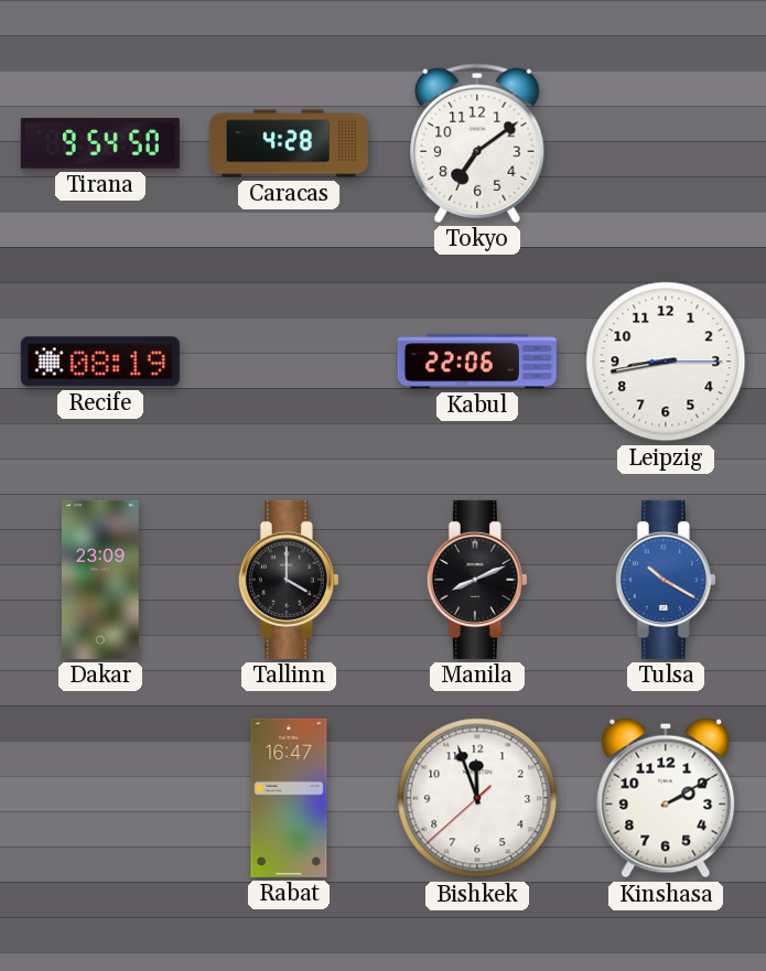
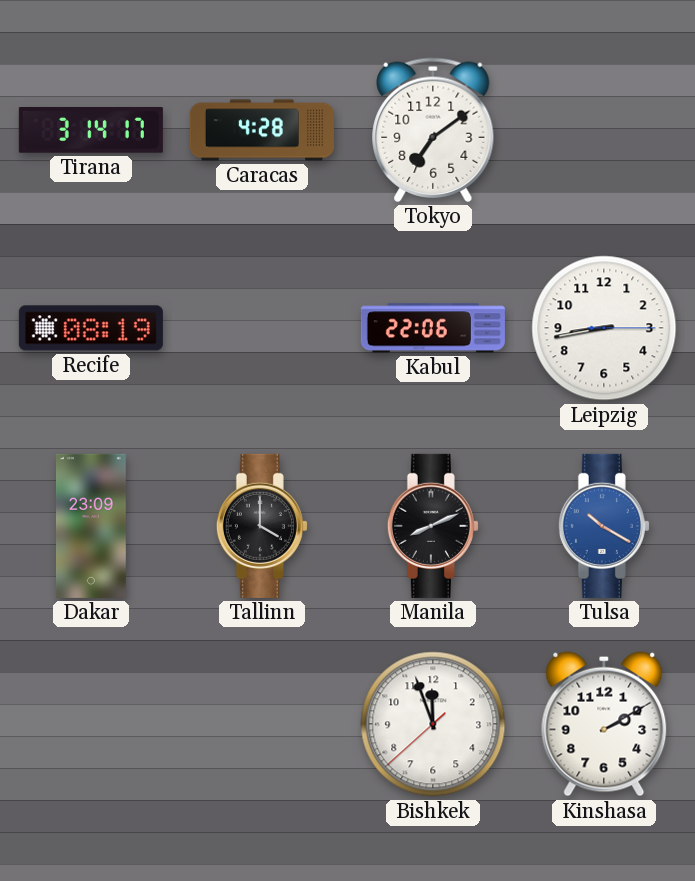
Tirana: 9:54 -> 3:14
Rabat: 16:47 -> none
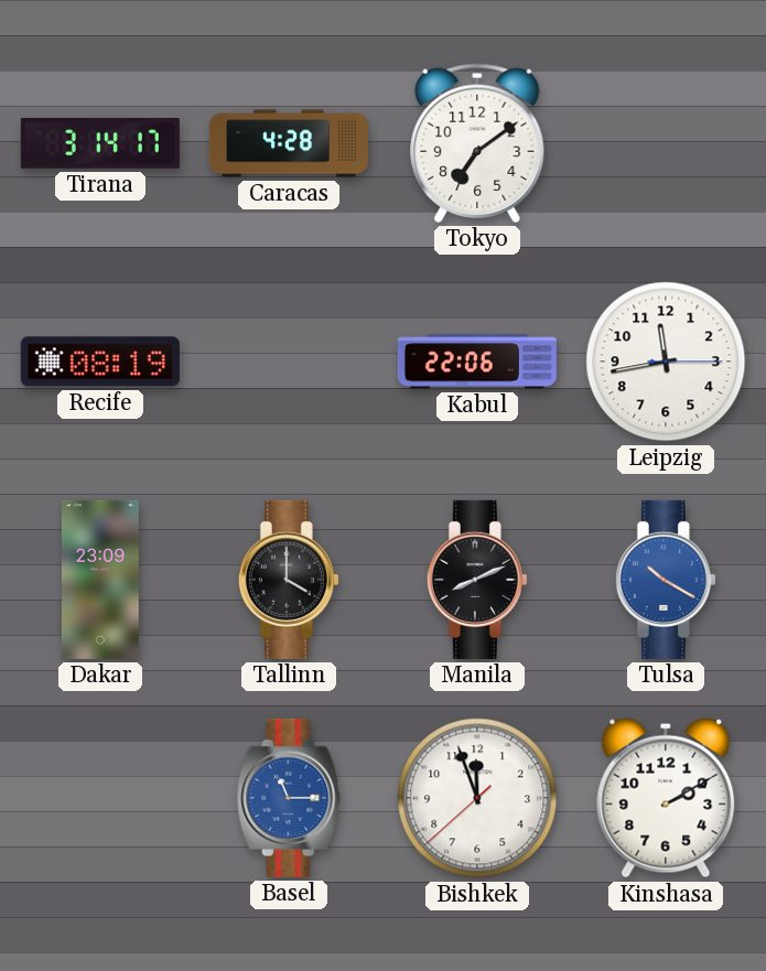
Leipzig: 8:43 -> 11:43
Basel: none -> 11:15
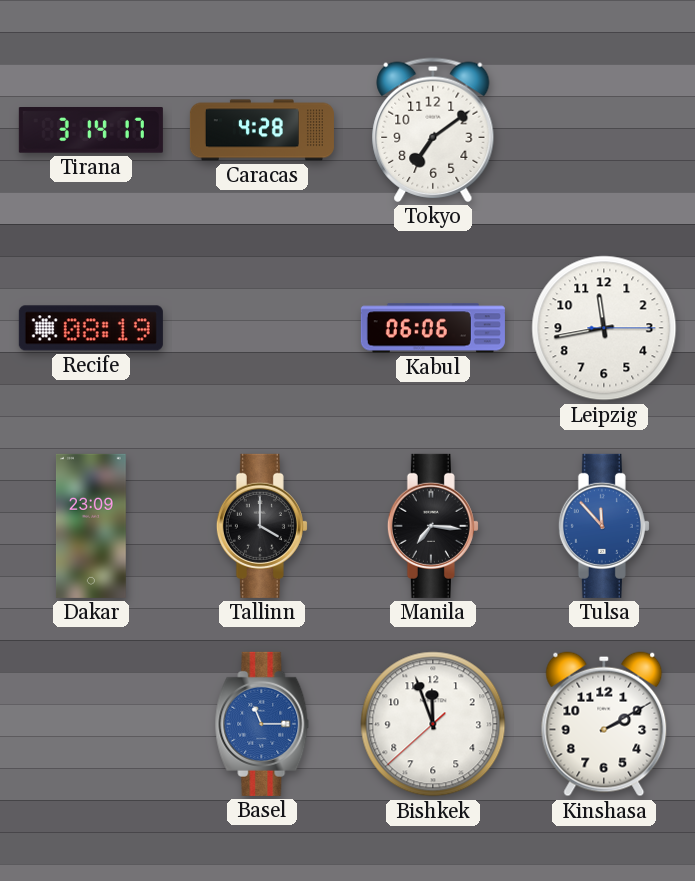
Kabul: 22:06 -> 06:06
Manila: 8:11 -> 7:16
Tulsa: 10:20 -> 11:53
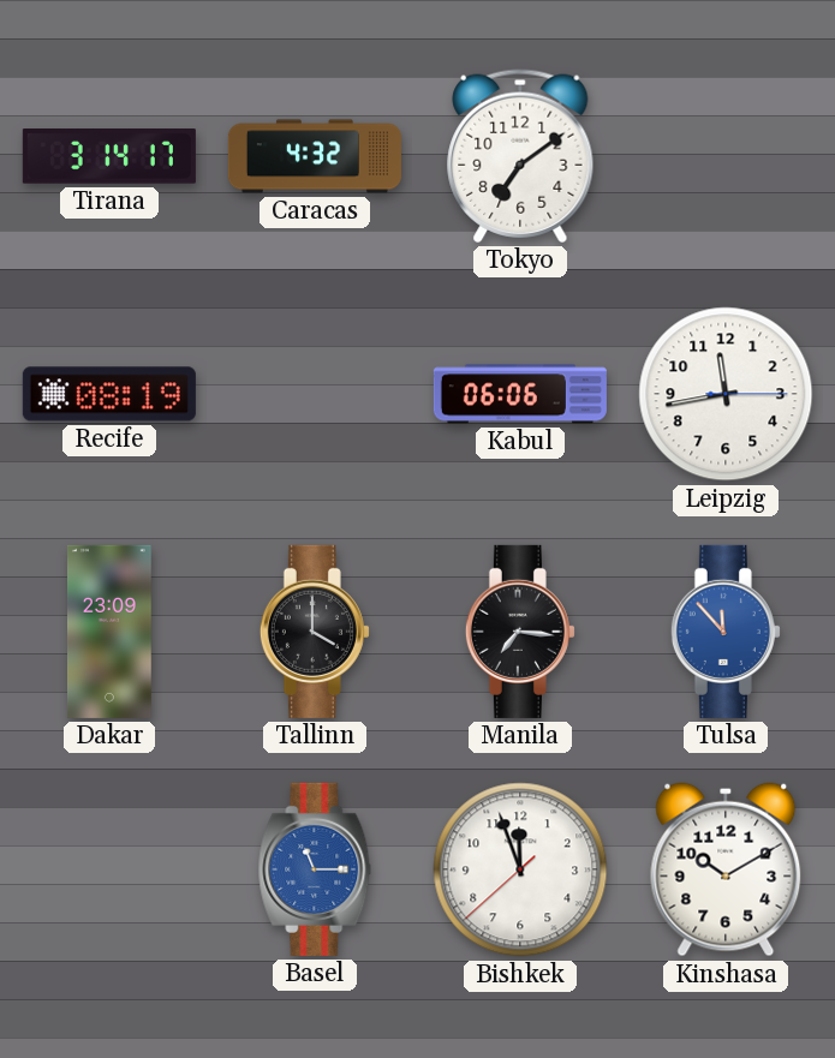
Caracas: 4:28 -> 4:32
Kinshasa: 2:10 -> 10:10
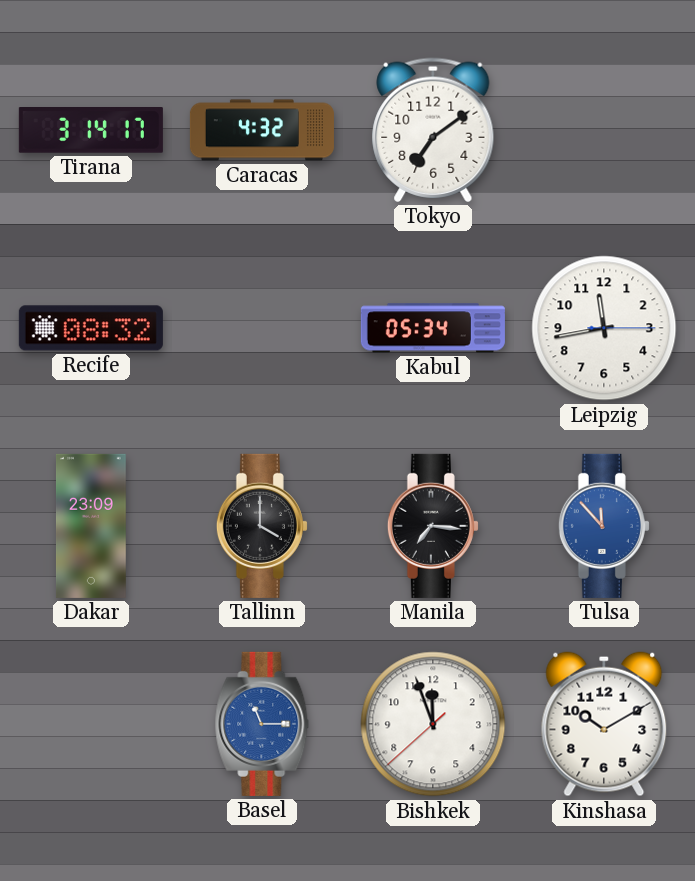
Recife: 08:19 -> 08:32
Kabul: 06:06 -> 05:34
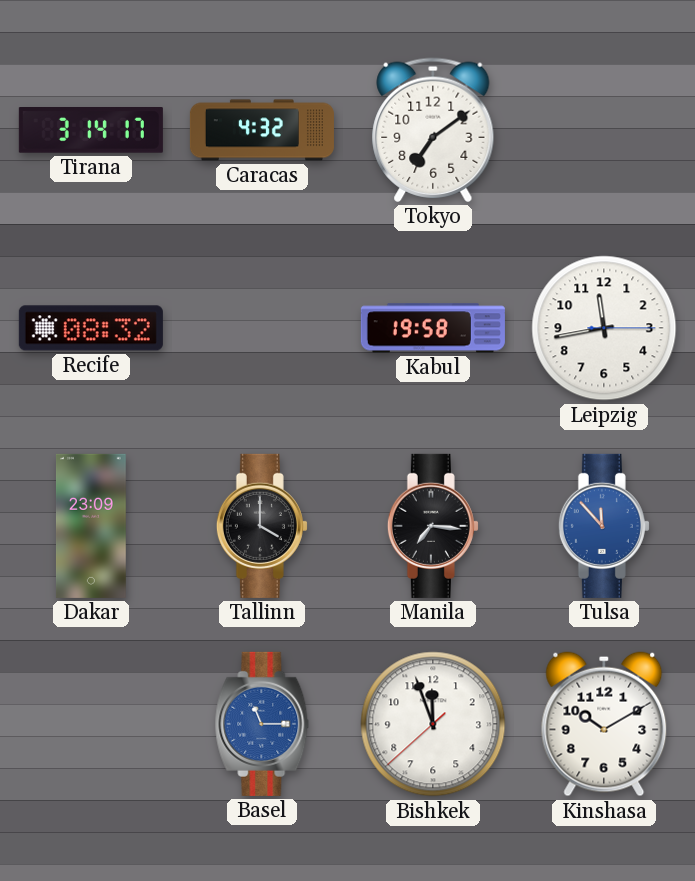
Kabul: 05:34 -> 19:58
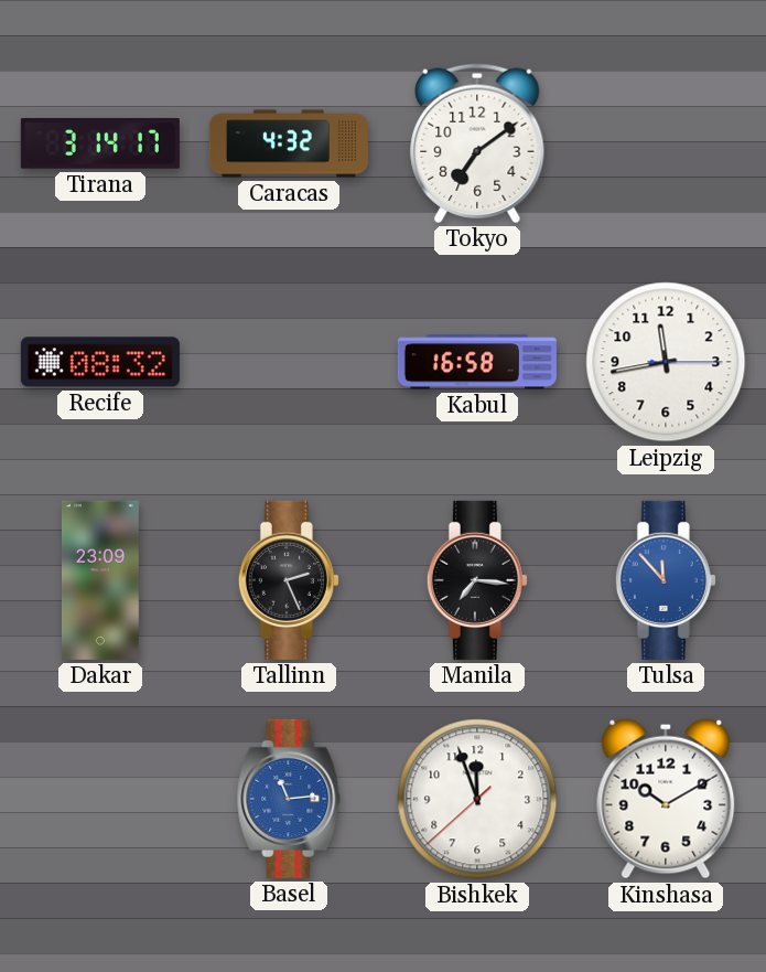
Kabul: 19:58 -> 16:58
Tallinn: 4:00 -> 2:26
Basel: 11:15 -> 11:14
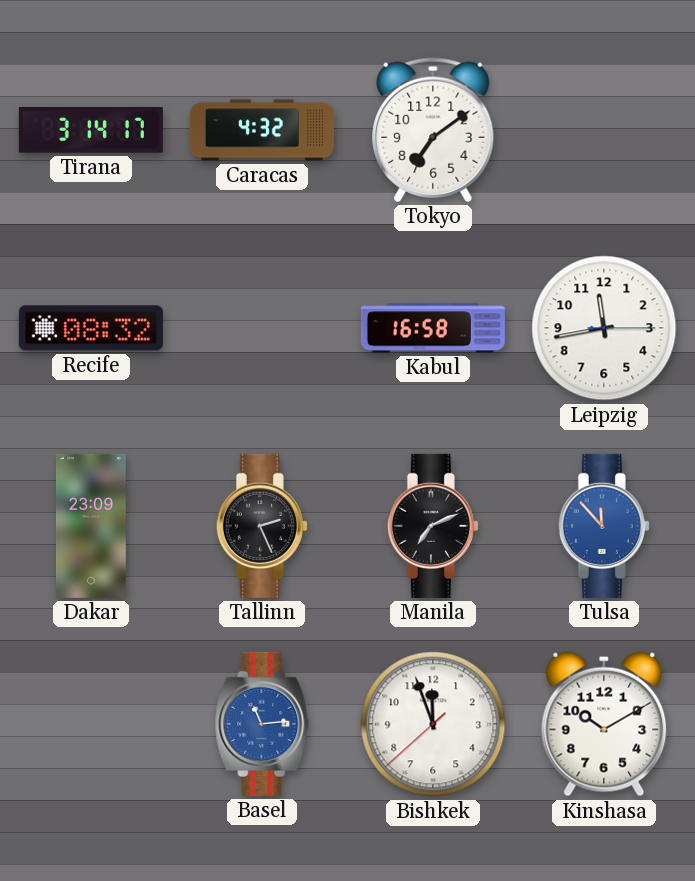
Manila: 7:16 -> 7:11
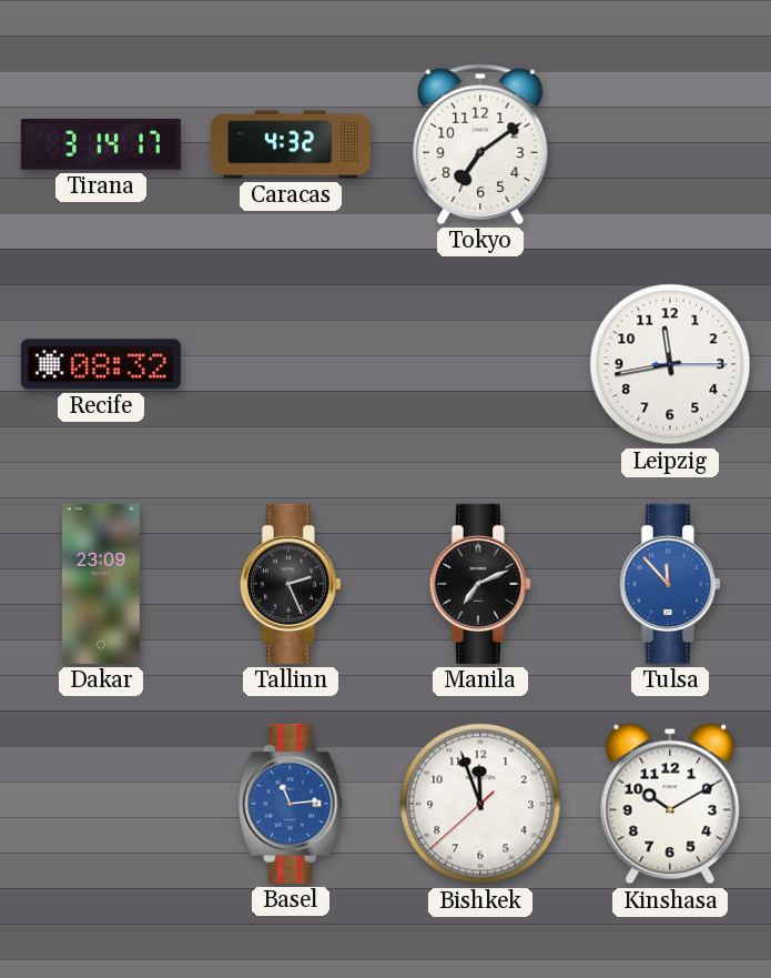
Kabul: 16:58 -> none
